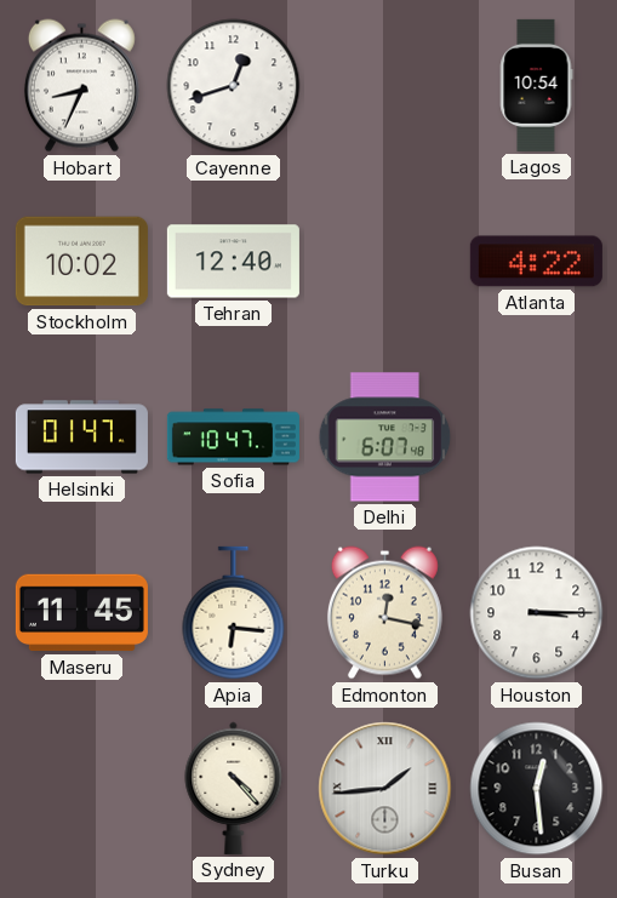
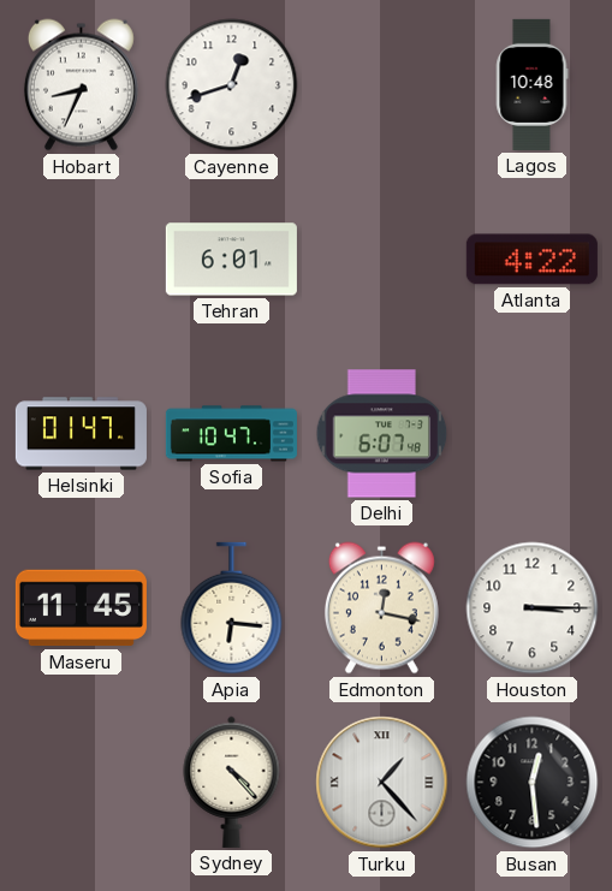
Lagos: 10:54 -> 10:48
Stockholm: 10:02 -> none
Tehran: 12:40 -> 6:01
Turku: 1:44 -> 1:23
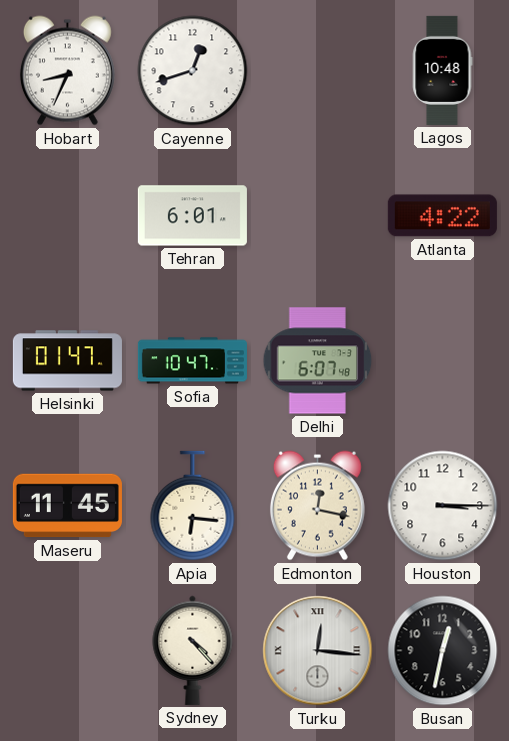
Turku: 1:23 -> 12:16
Busan: 12:29 -> 12:32
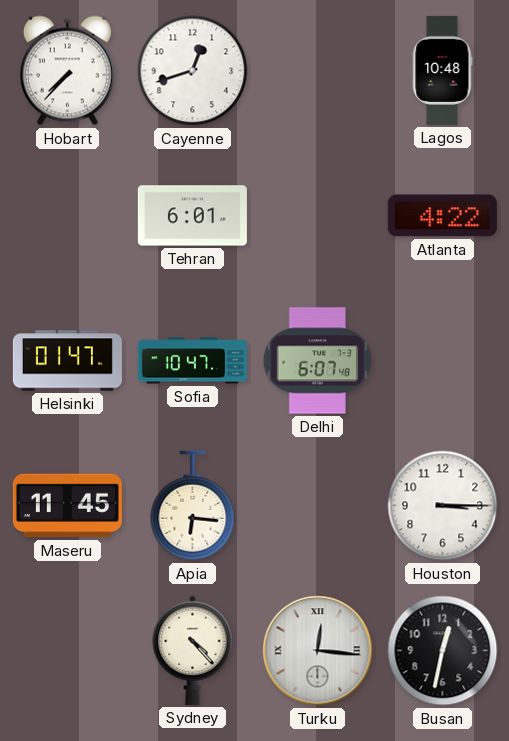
Hobart: 8:34 -> 7:37
Edmonton: 12:17 -> none
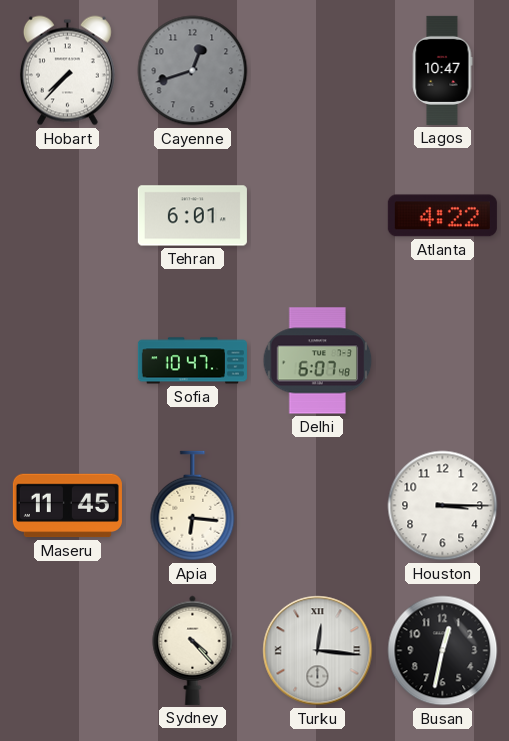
Cayenne dial: white -> grey
Lagos: 10:48 -> 10:47
Helsinki: 01:47 -> none
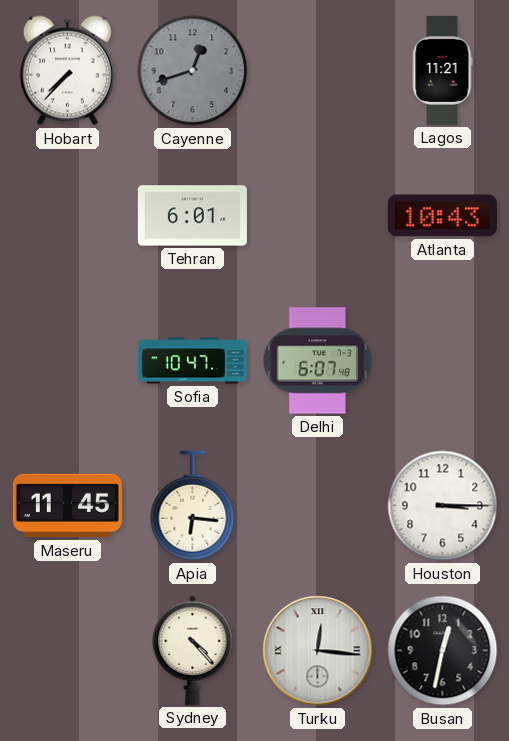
Lagos: 10:47 -> 11:21
Atlanta: 4:22 -> 10:43
